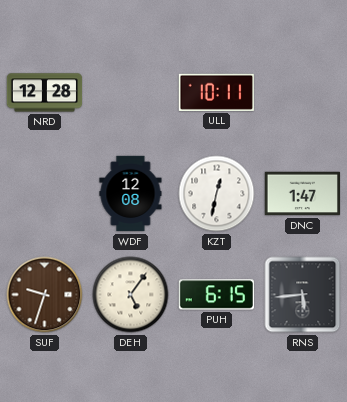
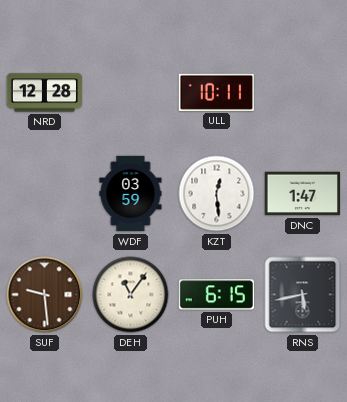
WDF: 12:08 -> 03:59
KZT: 12:32 -> 12:29
SUF: 9:33 -> 9:29
DEH: 5:06 -> 11:06
RNS: 5:44 -> 5:43
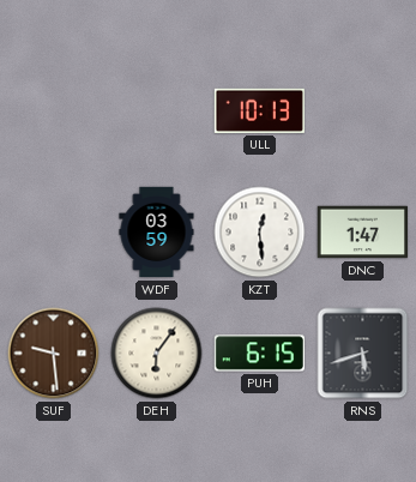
NRD: 12:28 -> none
ULL: 10:11 -> 10:13
DEH: 11:06 -> 6:06
RNS: 5:43 -> 5:42
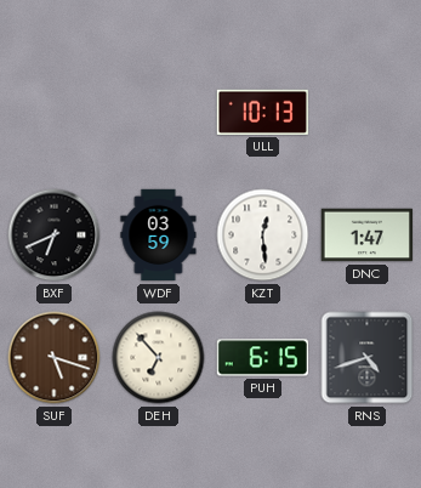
BXF: none -> 6:41
SUF: 9:29 -> 5:18
DEH: 6:06 -> 6:53
RNS: 5:42 -> 4:42
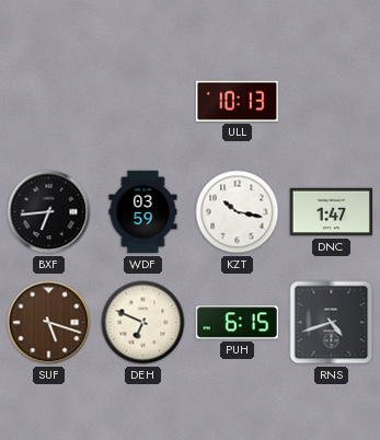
BXF: 6:41 -> 6:44
KZT: 12:29 -> 10:17
DEH: 6:53 -> 6:49
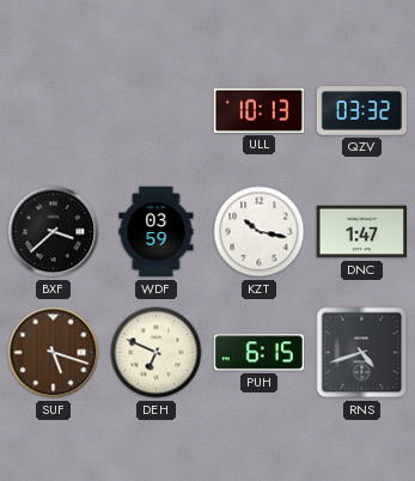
QZV: none -> 03:32
BXF: 6:44 -> 3:38
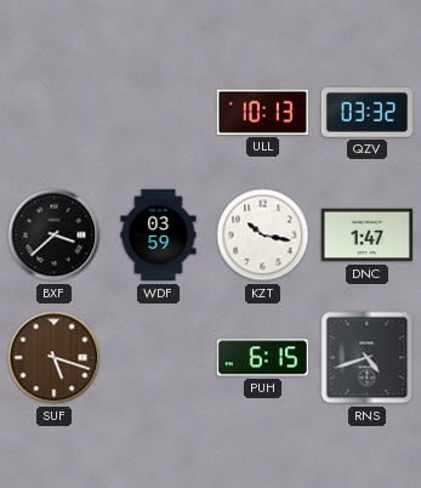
DEH: 6:49 -> none
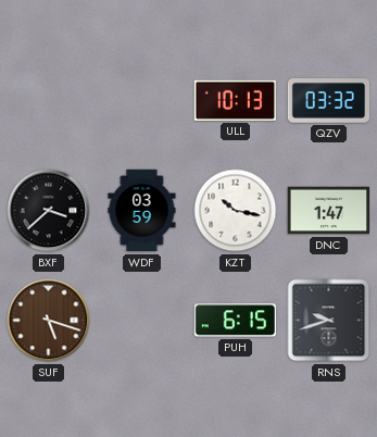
RNS: 4:42 -> 9:42
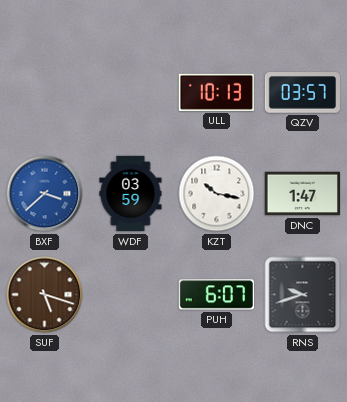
QZV: 03:32 -> 03:57
BXF dial: black -> blue
PUH: 6:15 -> 6:07
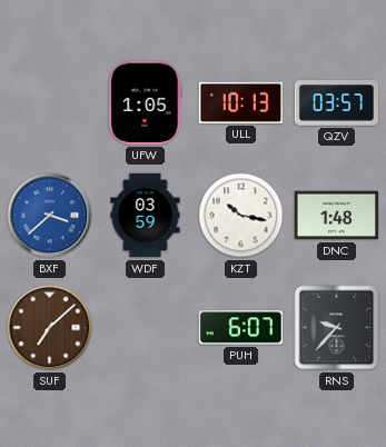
UFW: none -> 1:05
DNC: 1:47 -> 1:48
SUF: 5:18 -> 7:08
RNS: 9:42 -> 9:37
